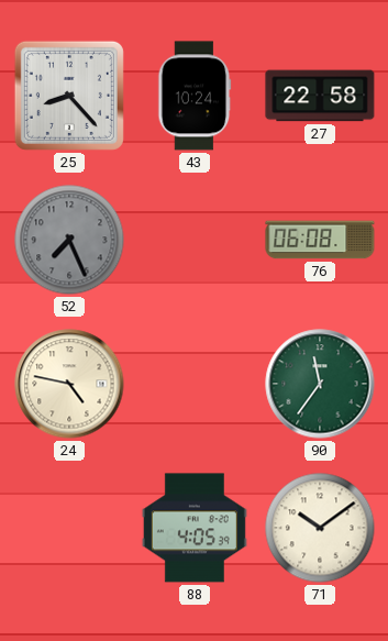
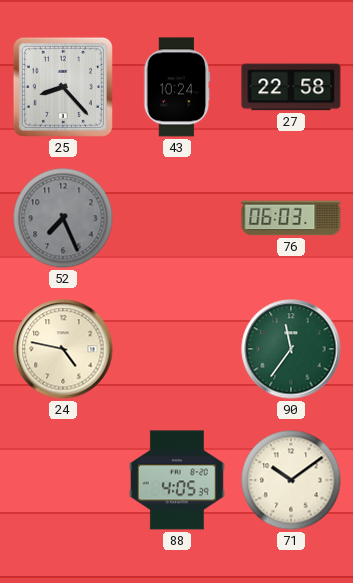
76: 06:08 -> 06:03
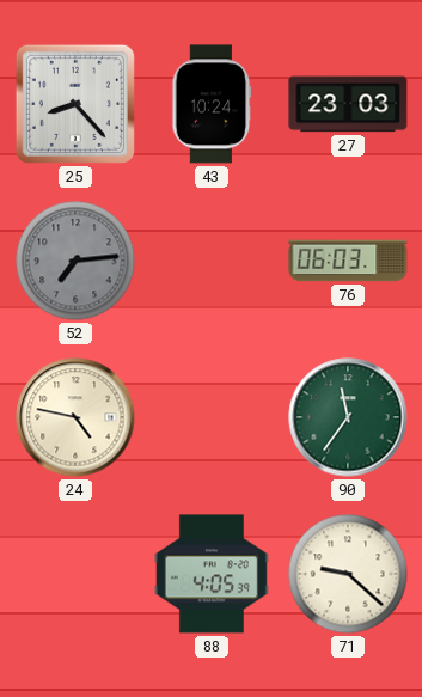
27: 22:58 -> 23:03
52: 7:26 -> 7:14
71: 10:09 -> 9:22
